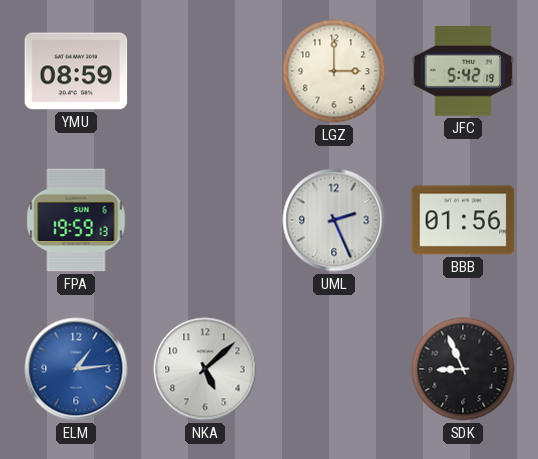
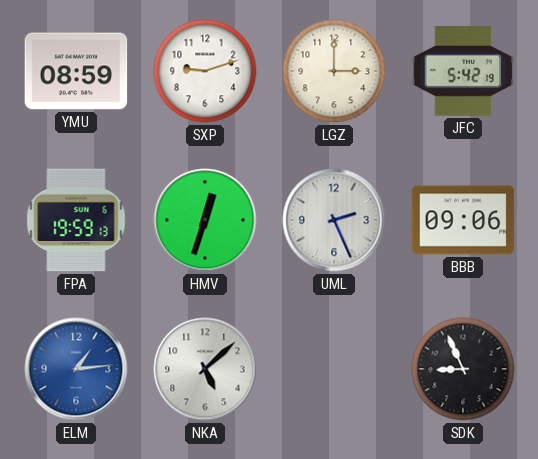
SXP: none -> 9:12
HMV: none -> 12:33
BBB: 01:56 -> 09:06
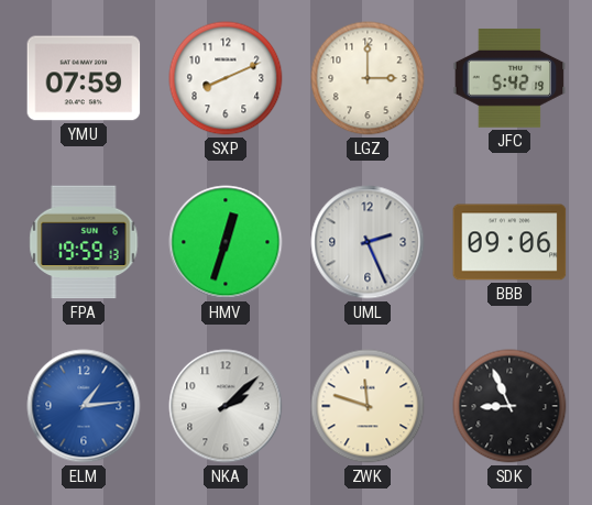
YMU: 08:59 -> 07:59
SXP: 9:12 -> 8:11
NKA: 5:08 -> 2:08
ZWK: none -> 11:48
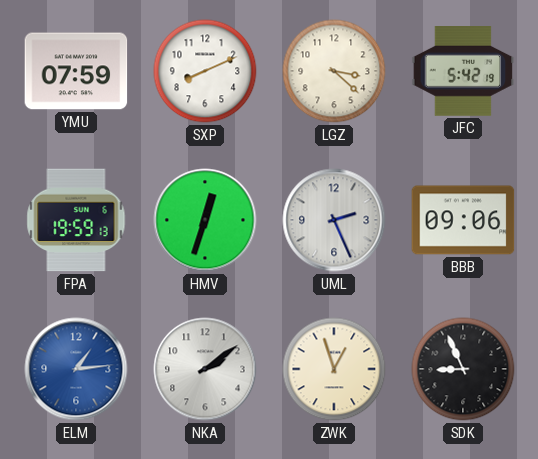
LGZ: 3:00 -> 3:22
NKA: 2:08 -> 2:09
ZWK: 11:48 -> 12:57
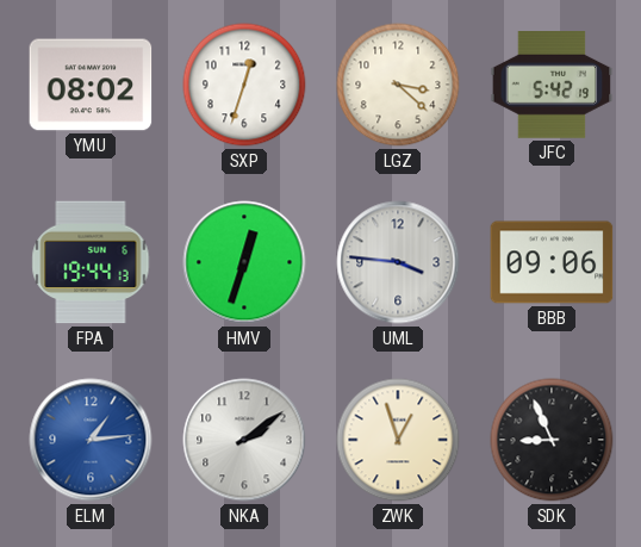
YMU: 07:59 -> 08:02
SXP: 8:11 -> 12:33
FPA: 19:59 -> 19:44
UML: 2:26 -> 3:46
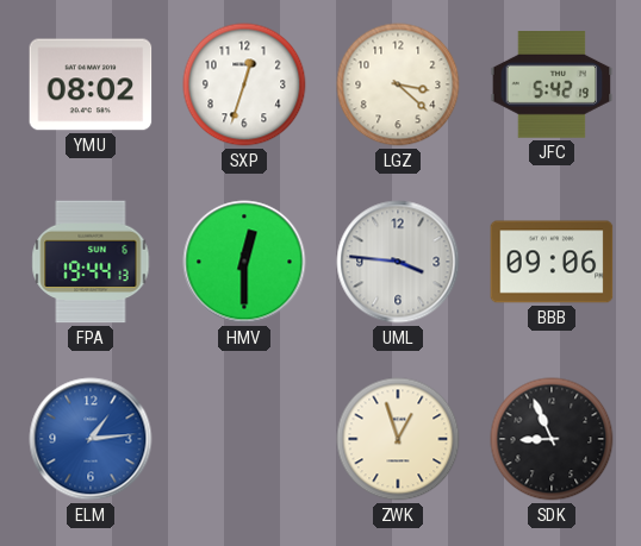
HMV: 12:33 -> 12:30
NKA: 2:09 -> none
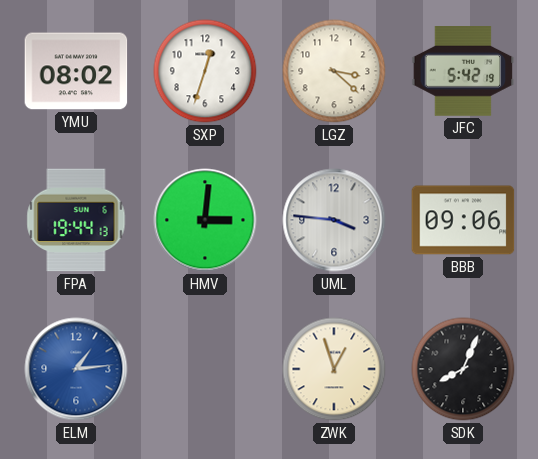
HMV: 12:30 -> 3:01
SDK: 8:56 -> 8:04
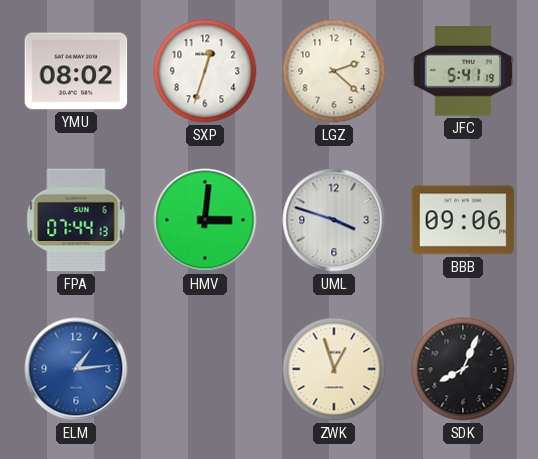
LGZ: 3:22 -> 2:22
JFC: 5:42 -> 5:41
FPA: 19:44 -> 07:44
UML: 3:46 -> 3:48
